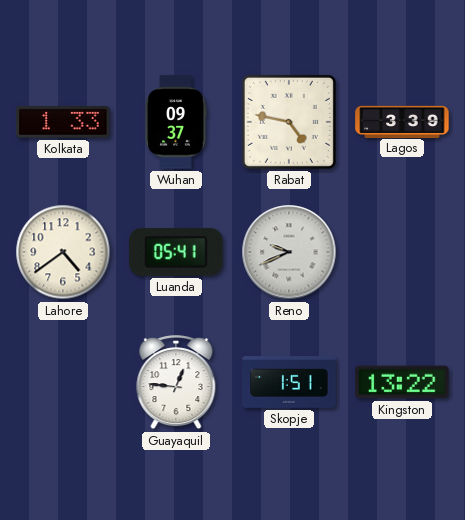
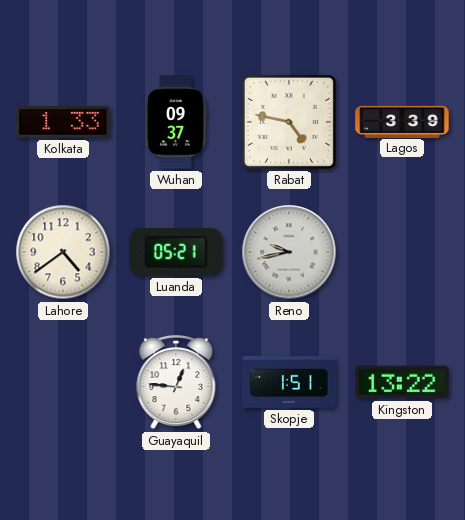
Luanda: 05:41 -> 05:21
Reno: 9:41 -> 9:43
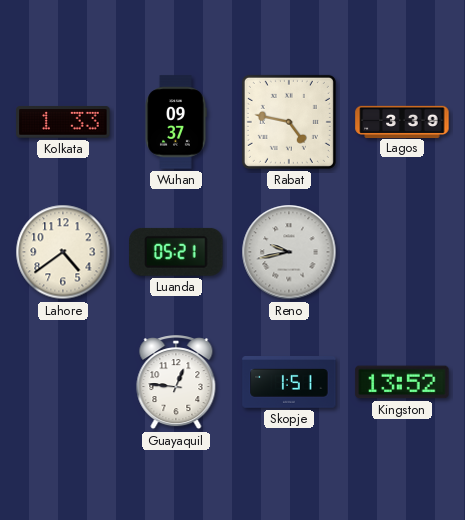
Kingston: 13:22 -> 13:52
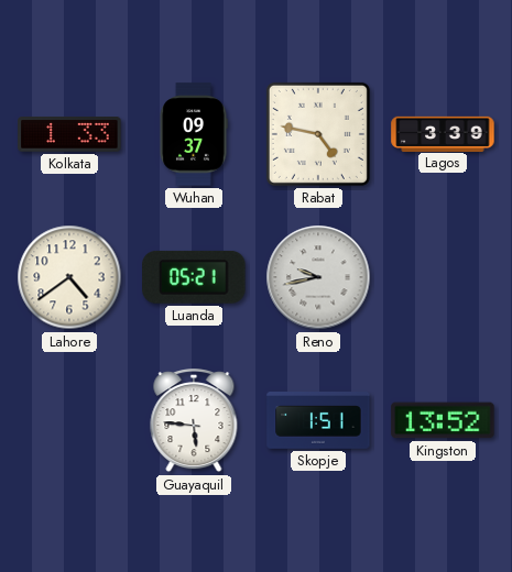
Guayaquil: 12:46 -> 5:46
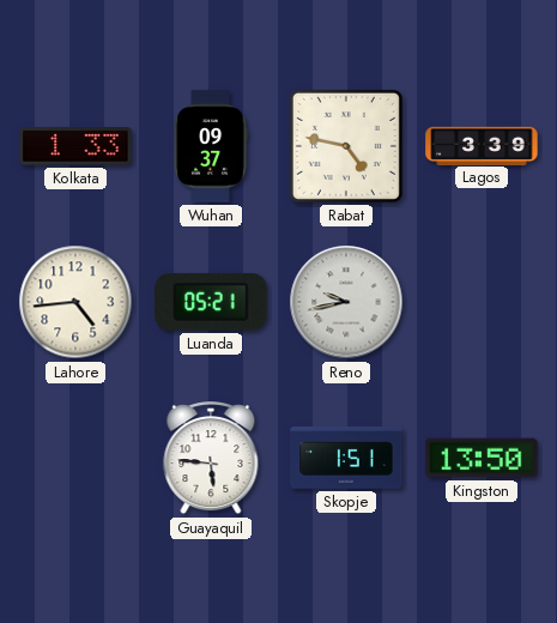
Lahore: 4:39 -> 4:44
Kingston: 13:52 -> 13:50
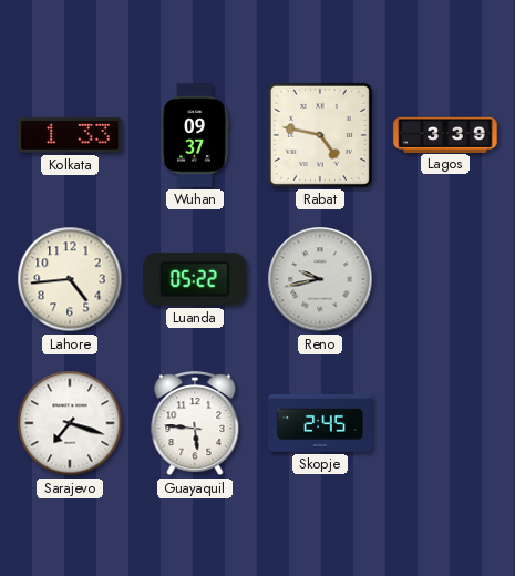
Luanda: 05:21 -> 05:22
Sarajevo: none -> 7:18
Skopje: 1:51 -> 2:45
Kingston: 13:50 -> none
